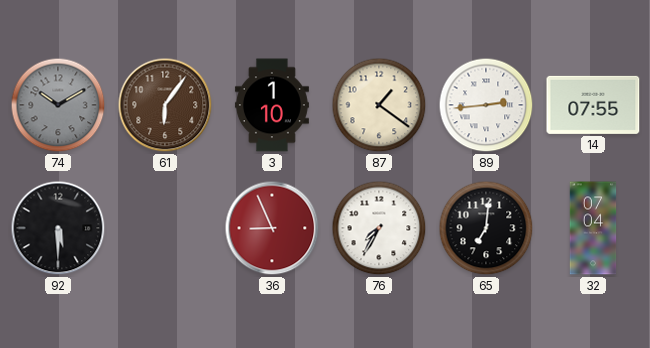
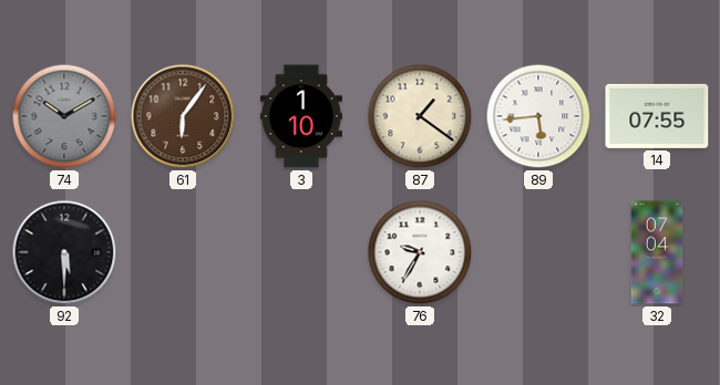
89: 2:44 -> 5:44
36: 8:56 -> none
76: 7:35 -> 9:35
65: 7:01 -> none
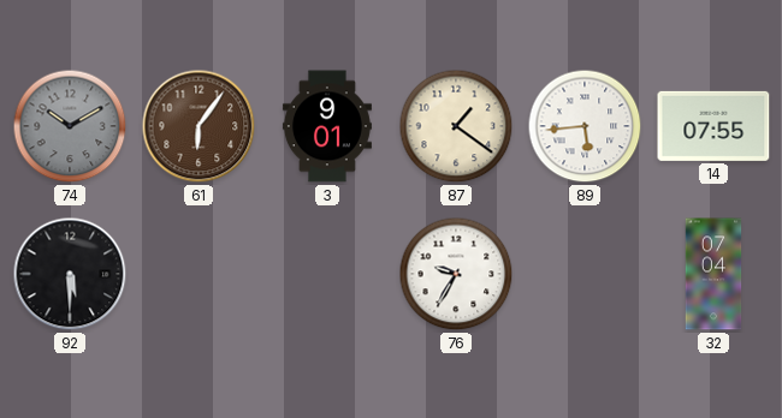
3: 1:10 -> 9:01
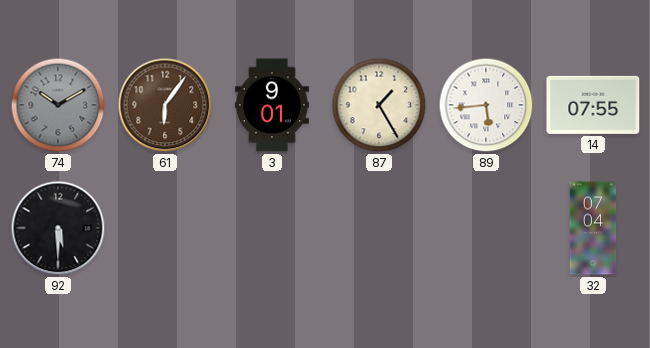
87: 1:21 -> 1:25
76: 9:35 -> none
